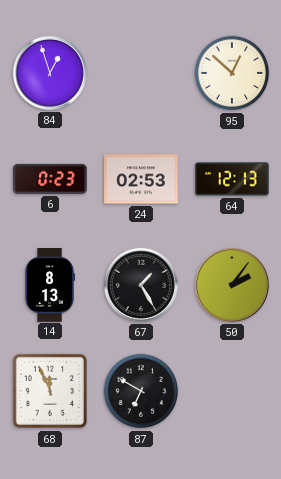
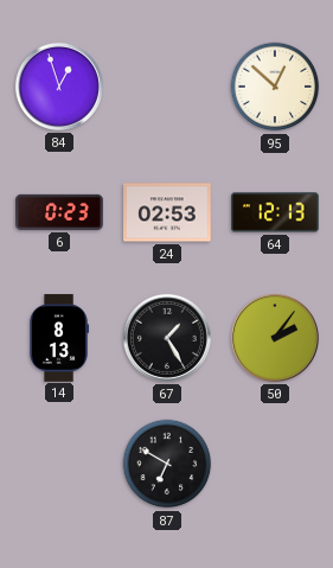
68: 11:56 -> none
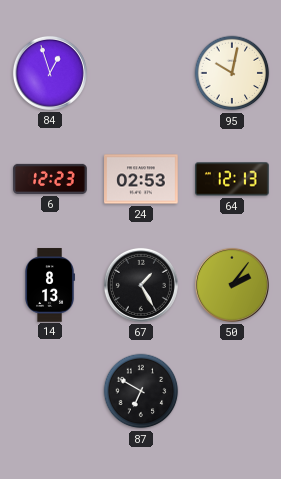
95: 12:52 -> 10:02
6: 0:23 -> 12:23
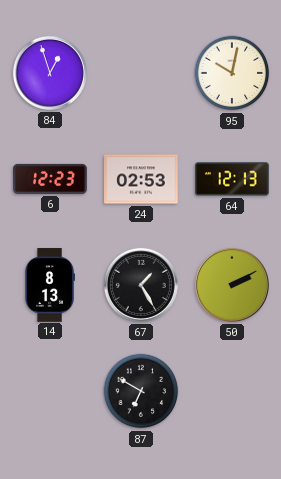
50: 2:06 -> 2:10
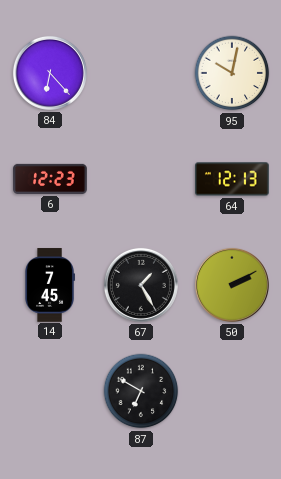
84: 12:57 -> 6:23
24: 02:53 -> none
14: 8:13 -> 7:45
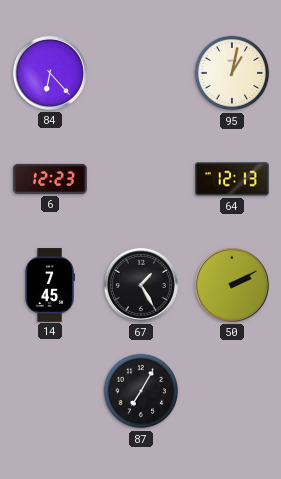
95: 10:02 -> 1:02
87: 6:50 -> 7:05
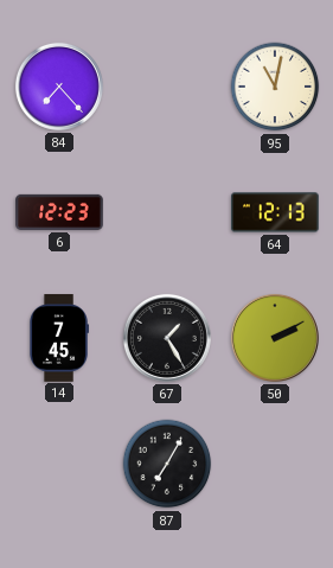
84: 6:23 -> 7:23
95: 1:02 -> 11:02
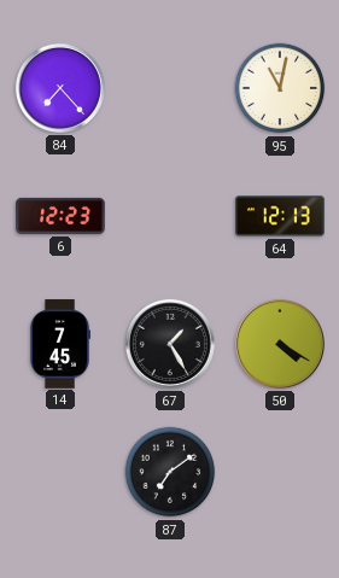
50: 2:10 -> 4:20
87: 7:05 -> 7:09
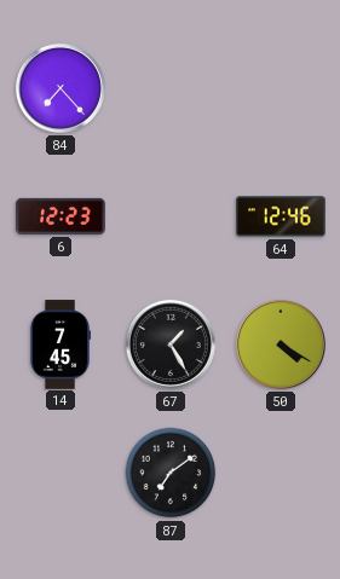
95: 11:02 -> none
64: 12:13 -> 12:46
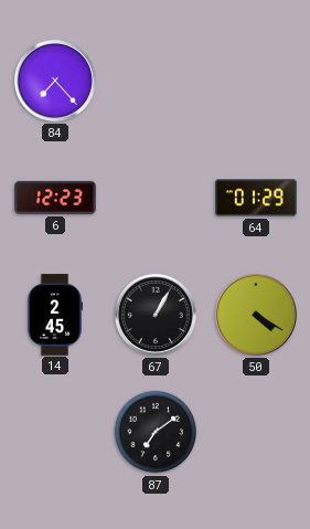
64: 12:46 -> 01:29
14: 7:45 -> 2:45
67: 1:25 -> 1:05
